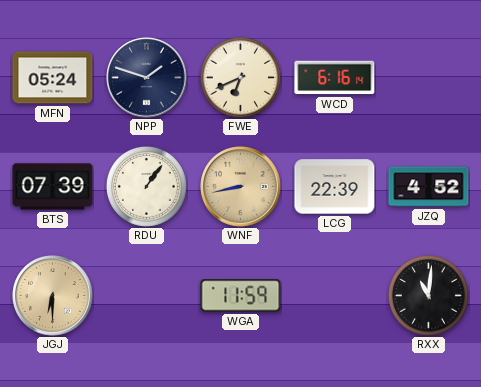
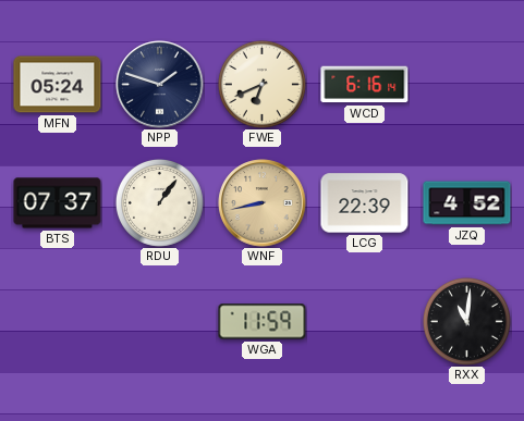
BTS: 07:39 -> 07:37
JGJ: 6:30 -> none
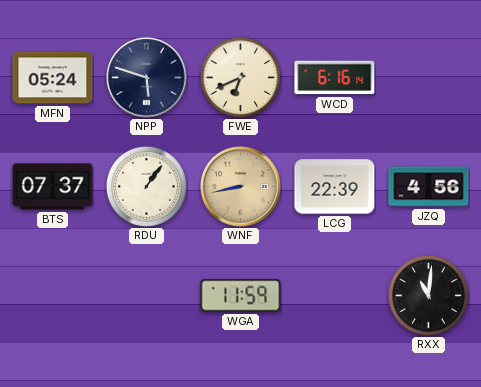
NPP: 1:48 -> 5:48
JZQ: 4:52 -> 4:56
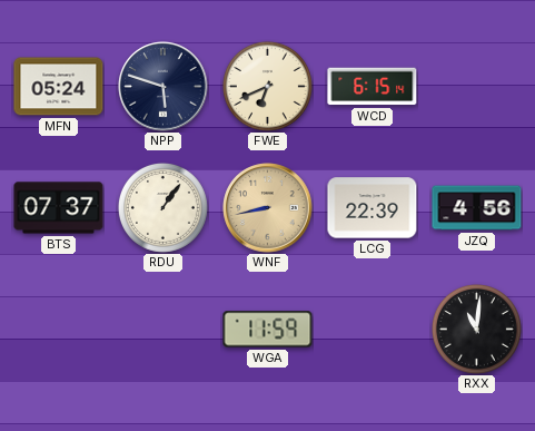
WCD: 6:16 -> 6:15
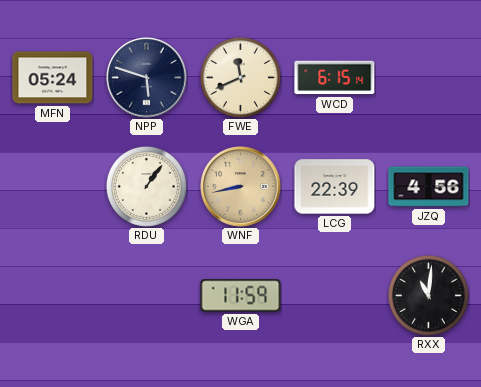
FWE: 6:41 -> 11:41
BTS: 07:37 -> none
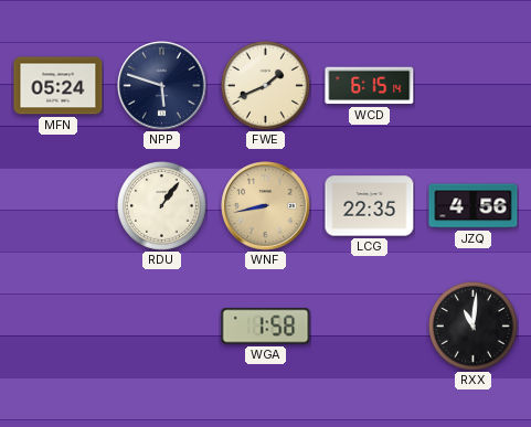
FWE: 11:41 -> 1:41
LCG: 22:39 -> 22:35
WGA: 11:59 -> 1:58
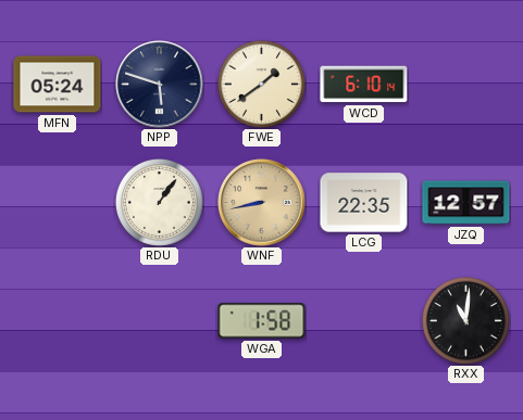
FWE: 1:41 -> 1:39
WCD: 6:15 -> 6:10
JZQ: 4:56 -> 12:57
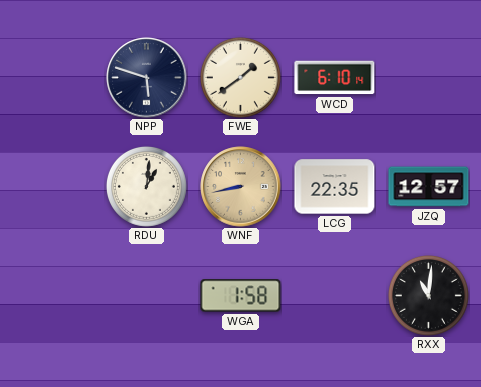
MFN: 05:24 -> none
RDU: 1:06 -> 1:01
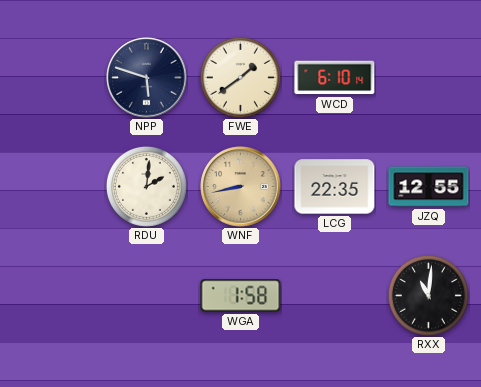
RDU: 1:01 -> 2:01
JZQ: 12:57 -> 12:55
